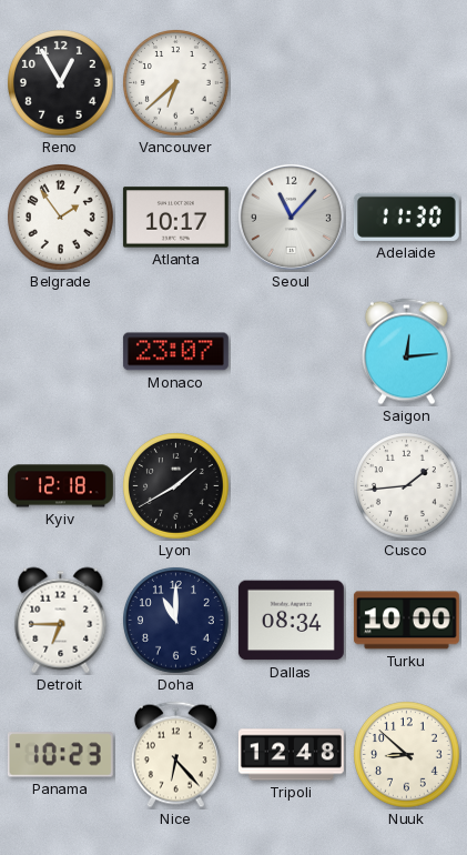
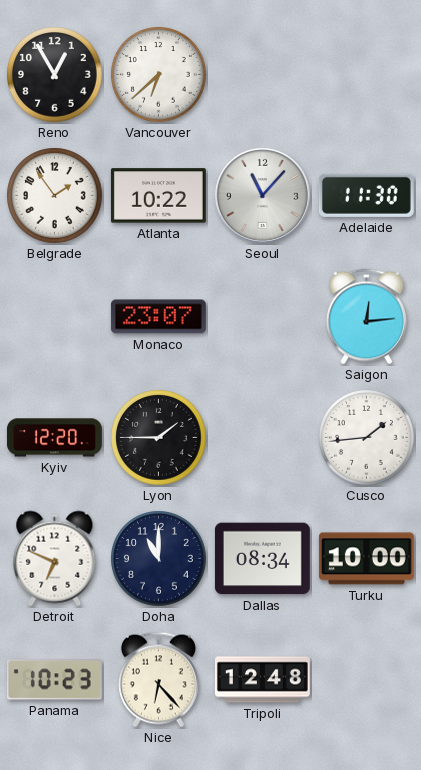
Atlanta: 10:17 -> 10:22
Kyiv: 12:18 -> 12:20
Lyon: 1:40 -> 1:45
Detroit: 6:45 -> 6:49
Nuuk: 8:52 -> none
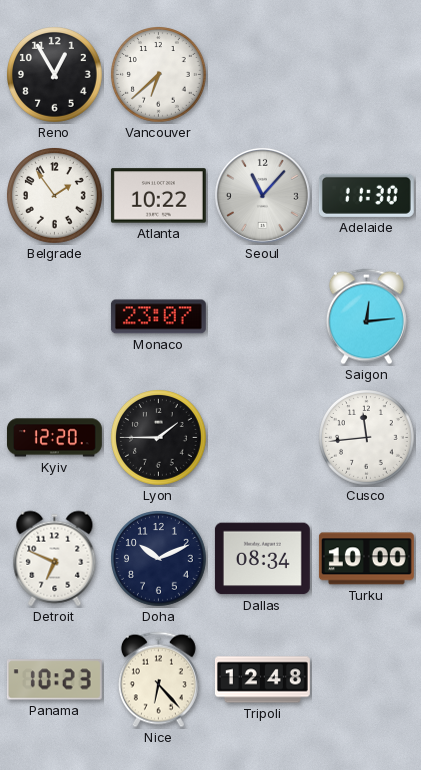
Cusco: 1:44 -> 11:44
Doha: 11:00 -> 10:11
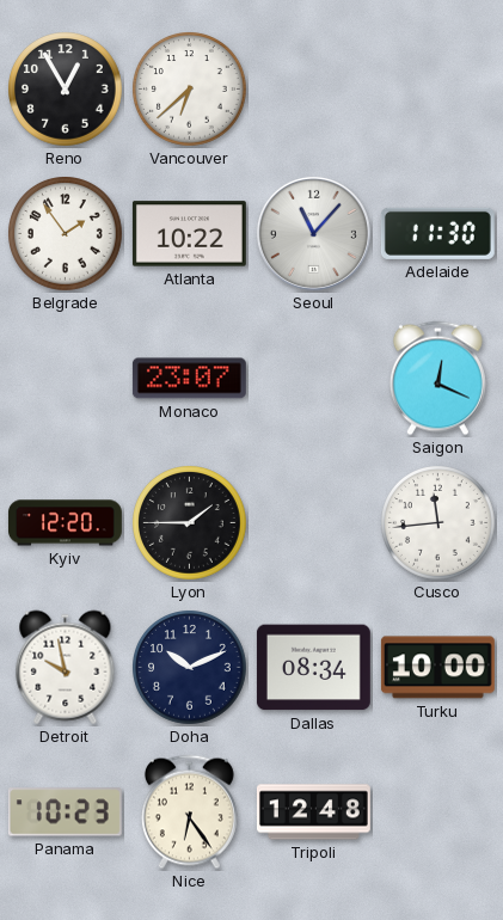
Saigon: 12:14 -> 12:19
Detroit: 6:49 -> 9:58
Nice: 6:23 -> 6:24
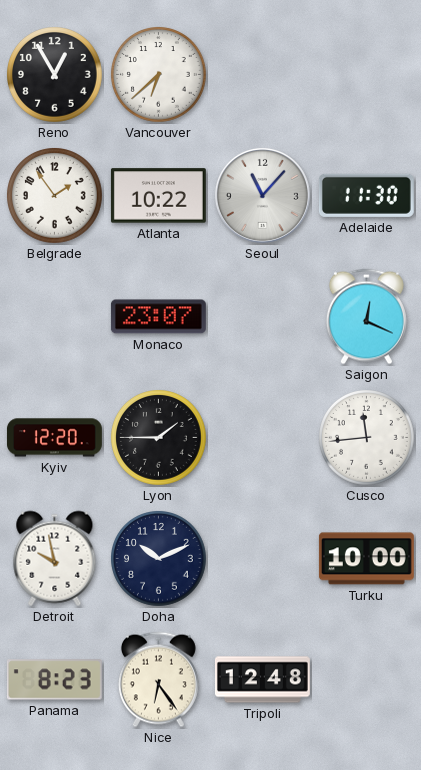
Dallas: 08:34 -> none
Panama: 10:23 -> 8:23
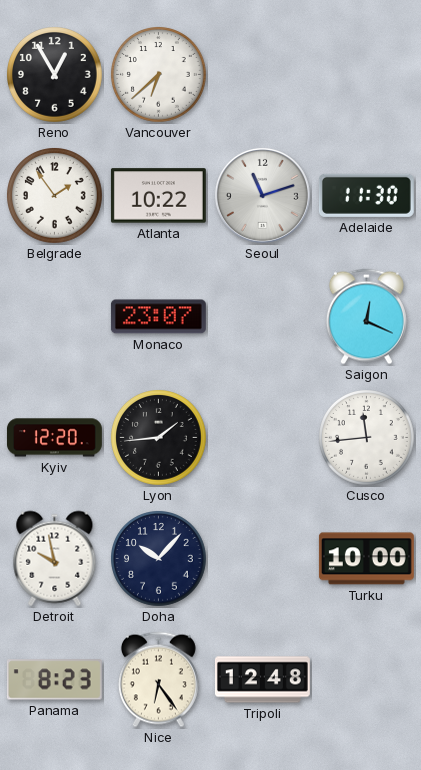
Seoul: 11:07 -> 11:12
Lyon: 1:45 -> 1:44
Doha: 10:11 -> 10:07
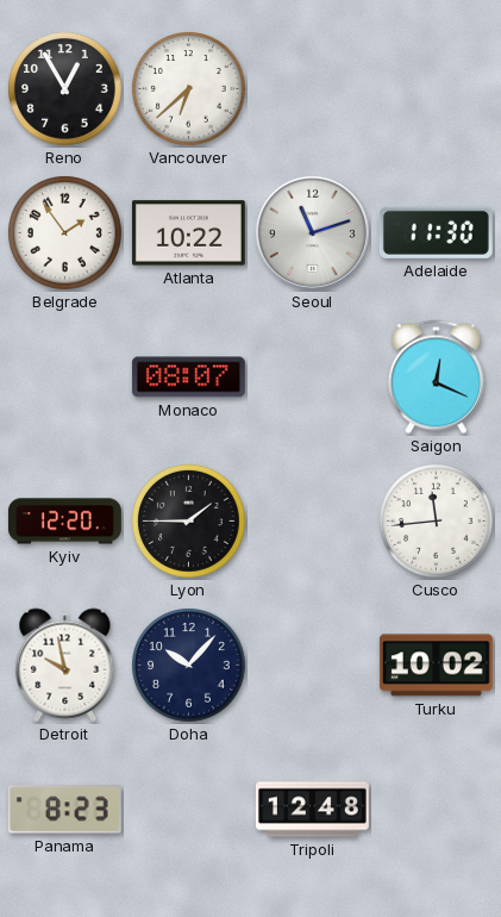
Monaco: 23:07 -> 08:07
Lyon: 1:44 -> 1:45
Turku: 10:00 -> 10:02
Nice: 6:24 -> none
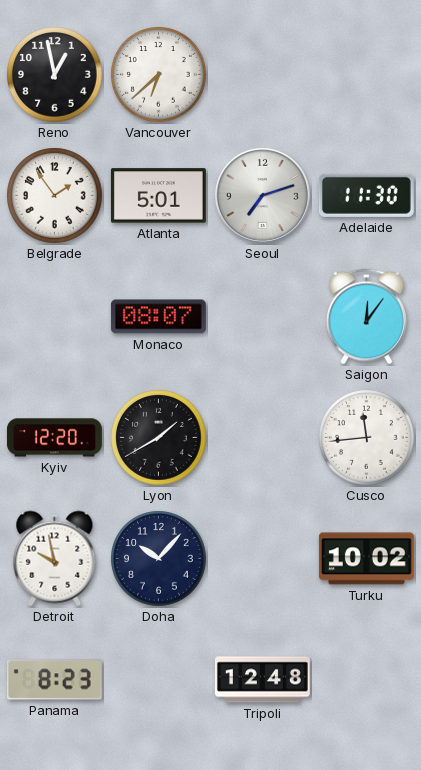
Reno: 12:55 -> 12:58
Atlanta: 10:22 -> 5:01
Seoul: 11:12 -> 7:12
Saigon: 12:19 -> 12:06
Lyon: 1:45 -> 1:40
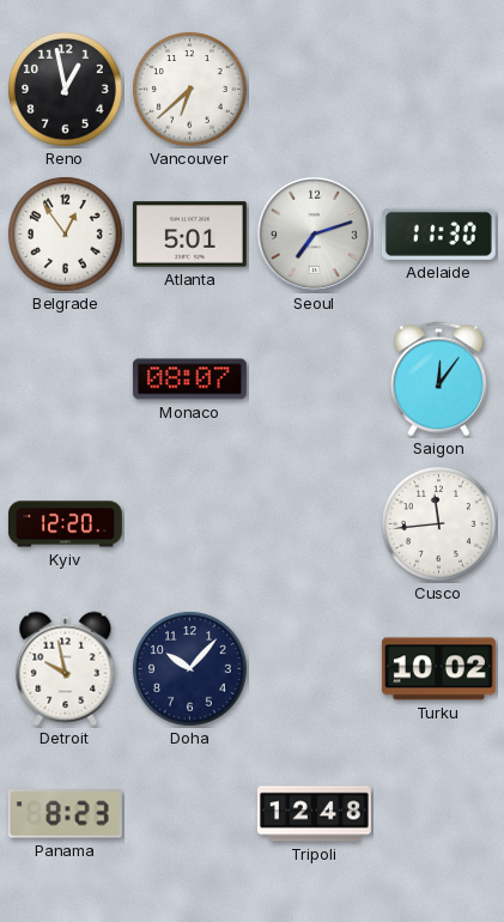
Belgrade: 1:54 -> 12:54
Lyon: 1:40 -> none
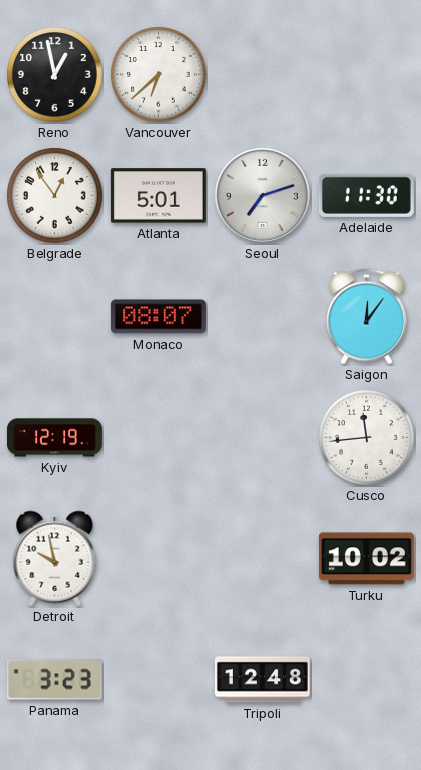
Kyiv: 12:20 -> 12:19
Doha: 10:07 -> none
Panama: 8:23 -> 3:23
